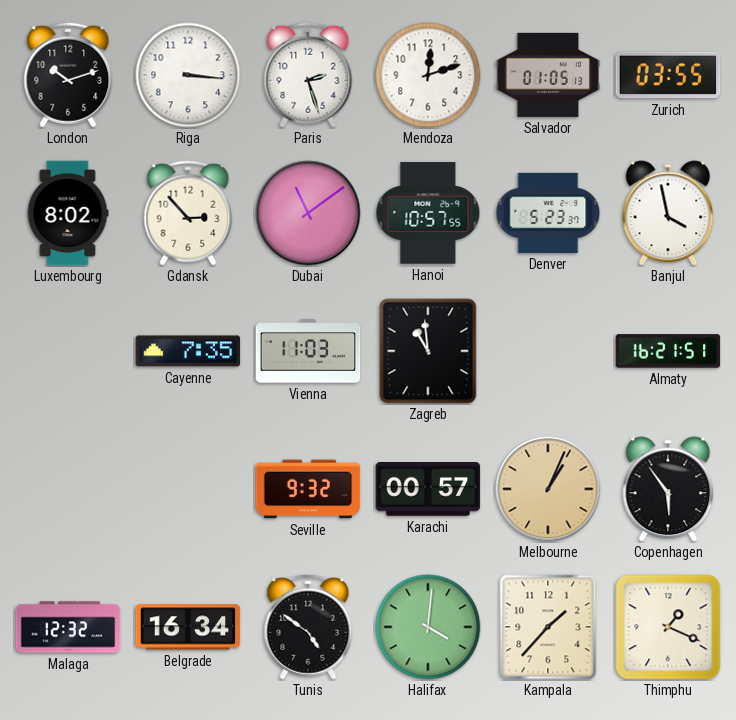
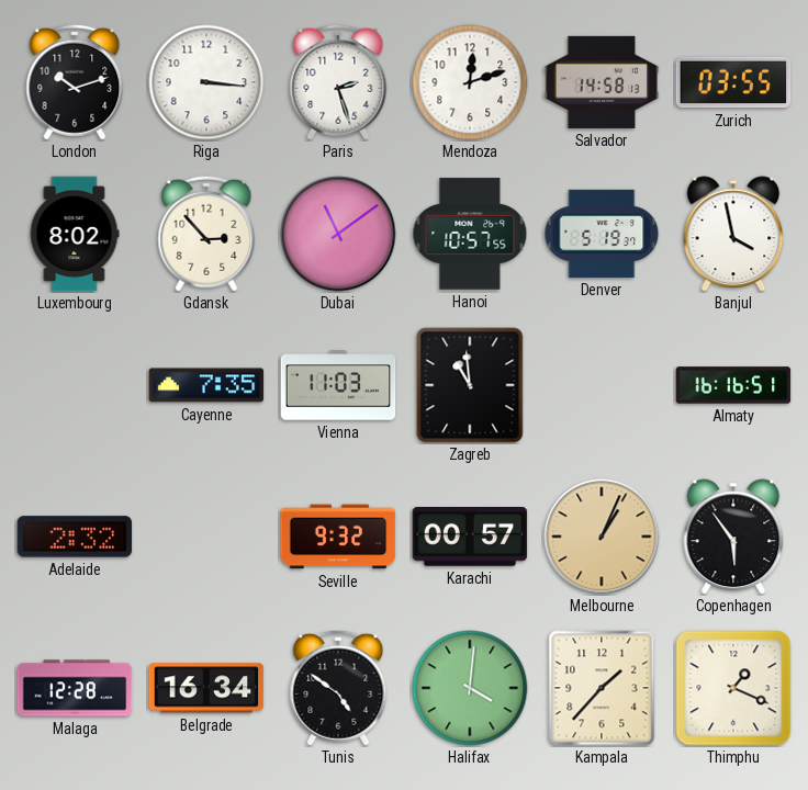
Salvador: 01:05 -> 14:58
Denver: 5:23 -> 5:19
Almaty: 16:21 -> 16:16
Adelaide: none -> 2:32
Malaga: 12:32 -> 12:28
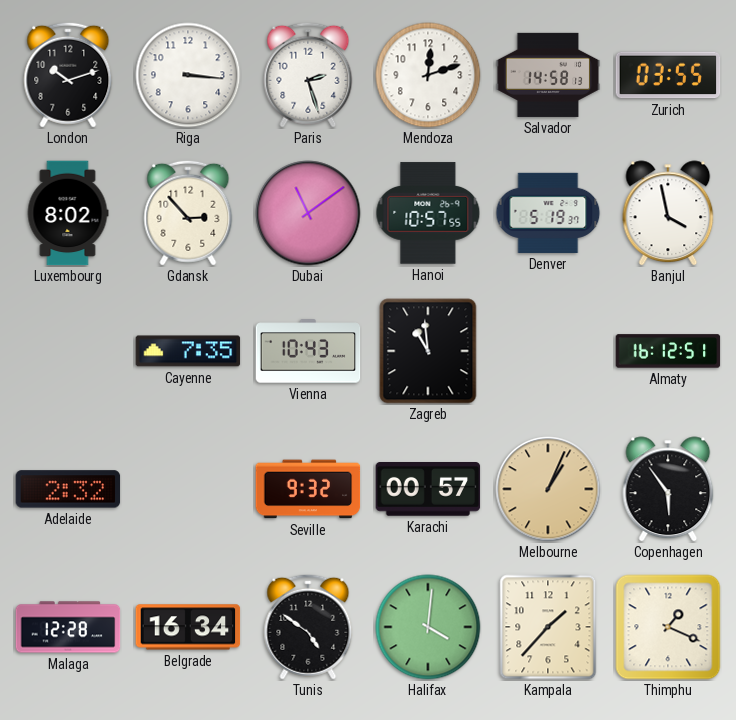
Vienna: 11:03 -> 10:43
Almaty: 16:16 -> 16:12
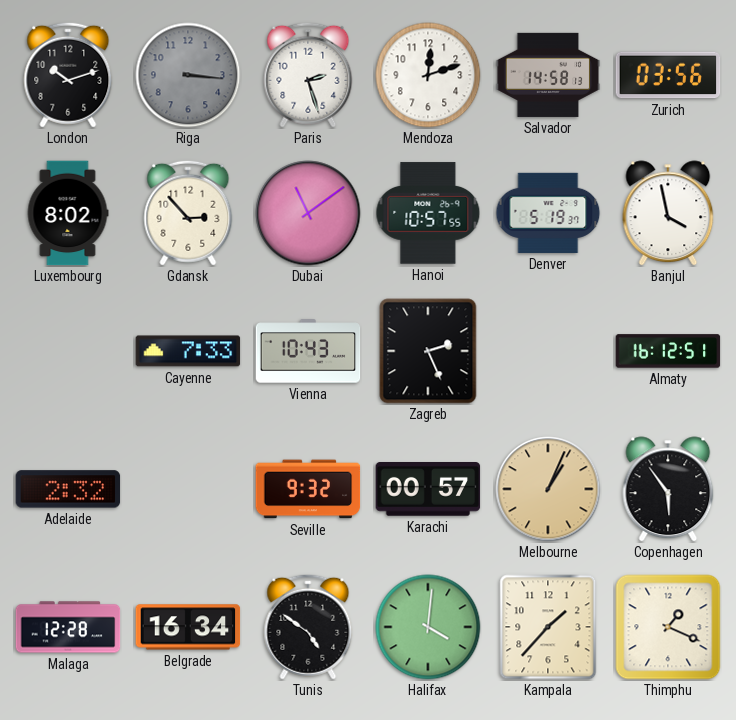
Riga dial: white -> grey
Zurich: 03:55 -> 03:56
Cayenne: 7:35 -> 7:33
Zagreb: 10:59 -> 2:26
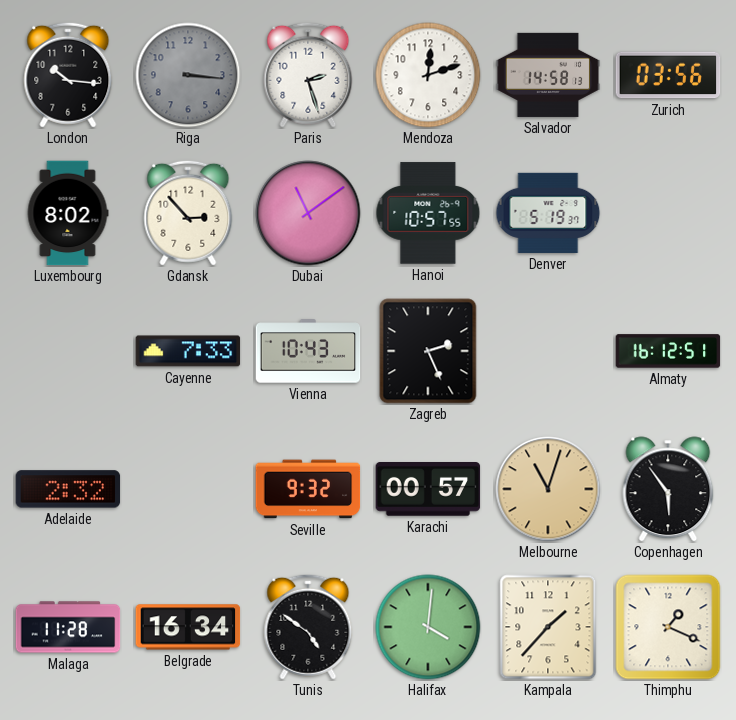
London: 10:12 -> 10:16
Banjul: 3:58 -> none
Melbourne: 1:04 -> 11:03
Malaga: 12:28 -> 11:28
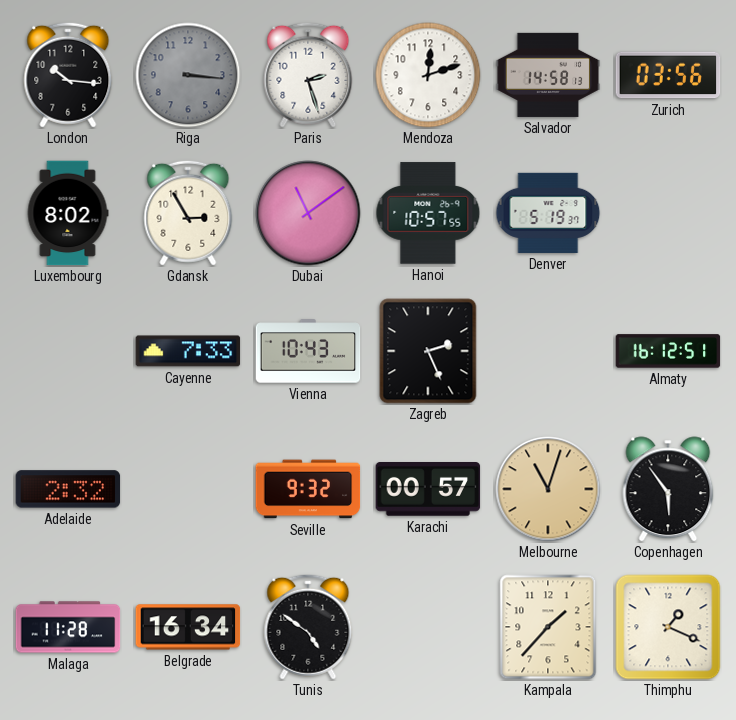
Gdansk: 2:53 -> 2:55
Halifax: 4:01 -> none
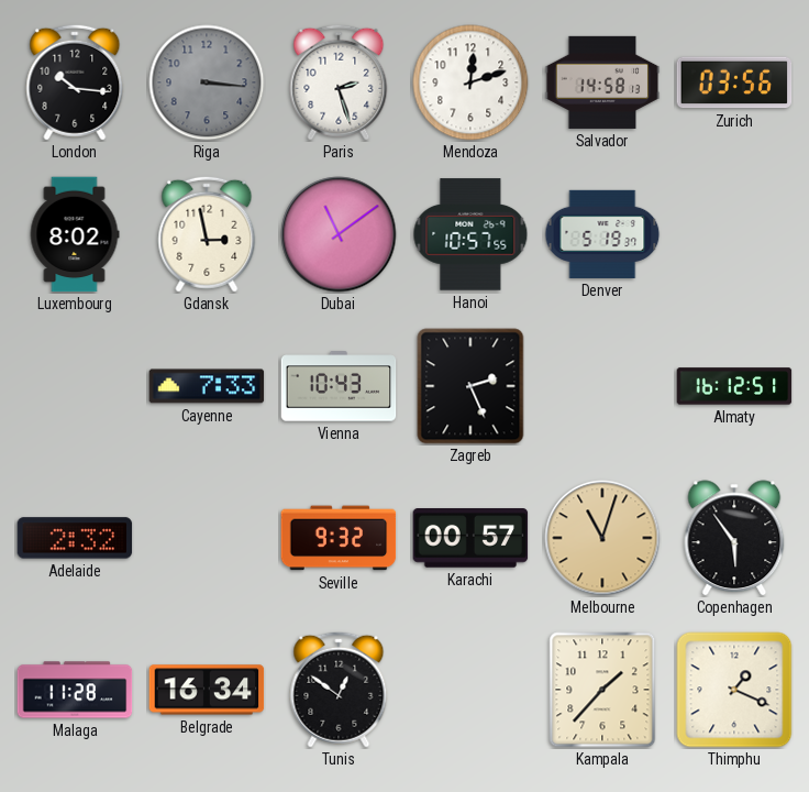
Gdansk: 2:55 -> 2:58
Tunis: 4:51 -> 12:51
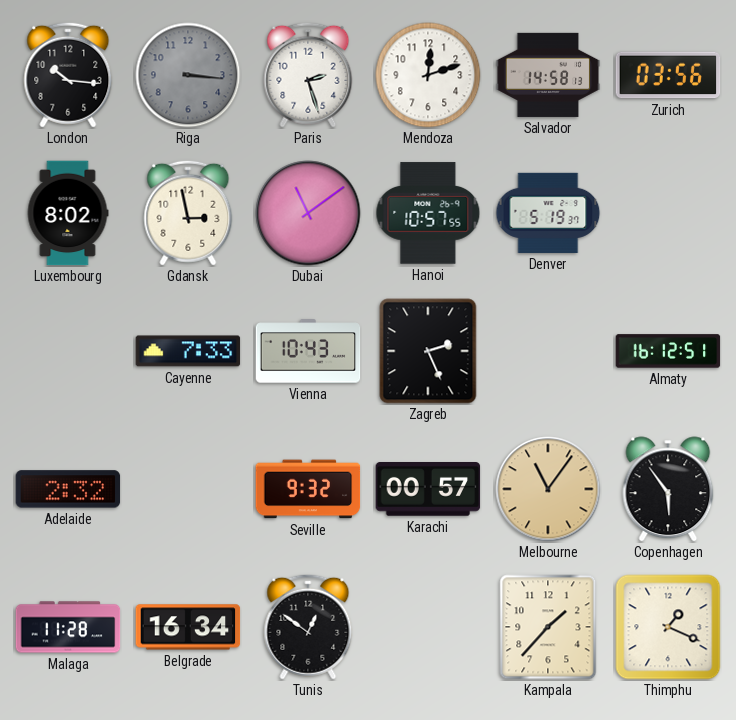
Melbourne: 11:03 -> 11:06
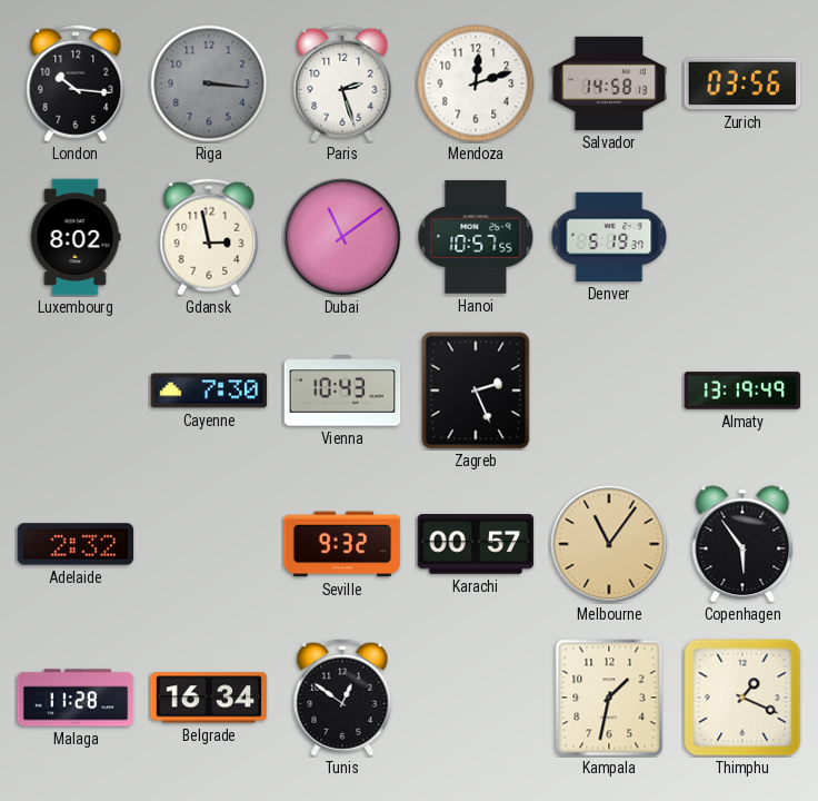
Cayenne: 7:33 -> 7:30
Almaty: 16:12 -> 13:19
Kampala: 1:37 -> 1:32
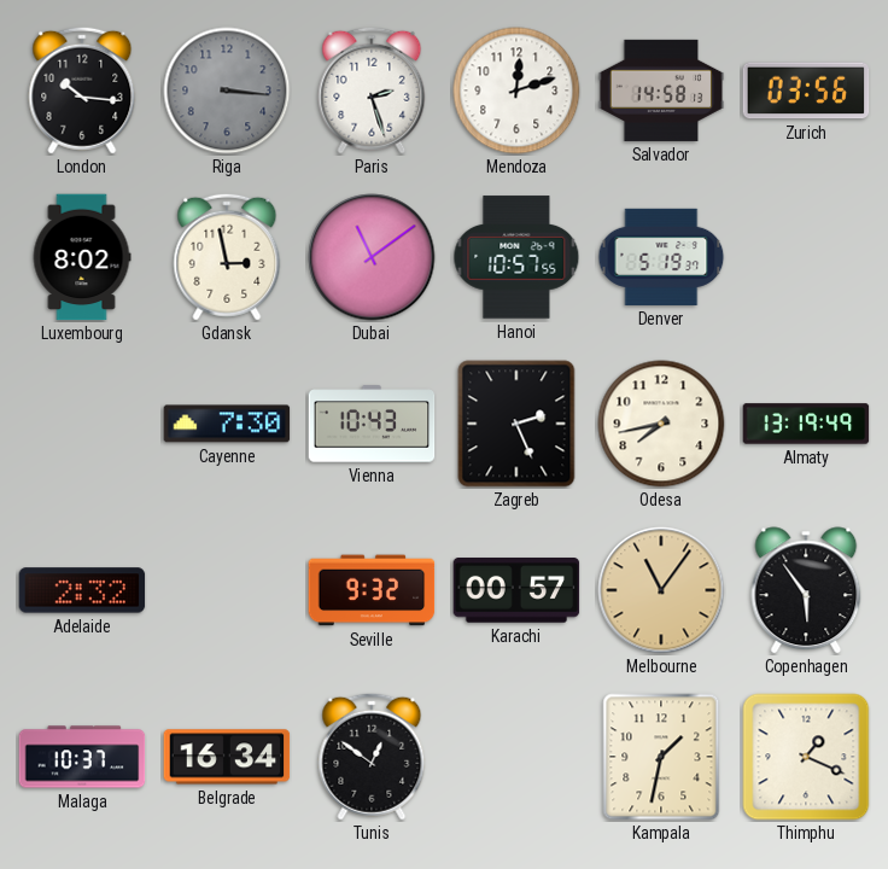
Odesa: none -> 7:43
Malaga: 11:28 -> 10:37
